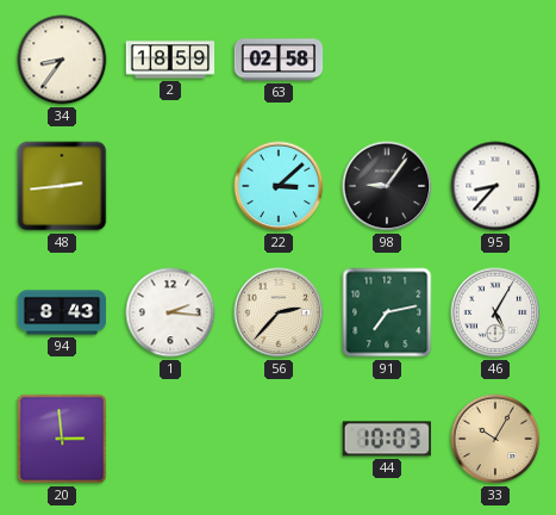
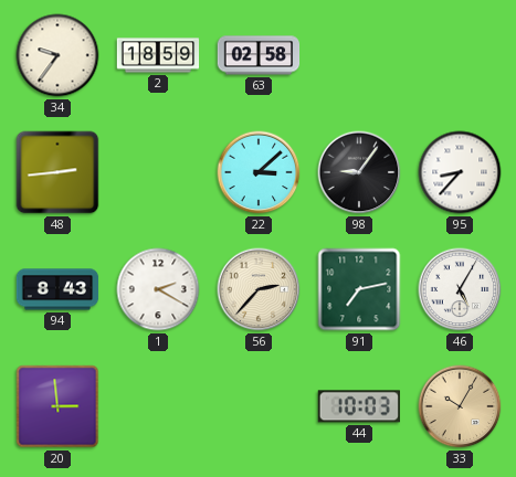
34: 8:36 -> 9:36
1: 2:16 -> 2:20
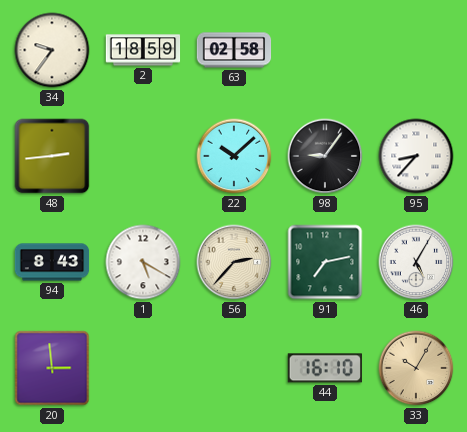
22: 3:08 -> 10:08
1: 2:20 -> 5:20
44: 10:03 -> 16:10
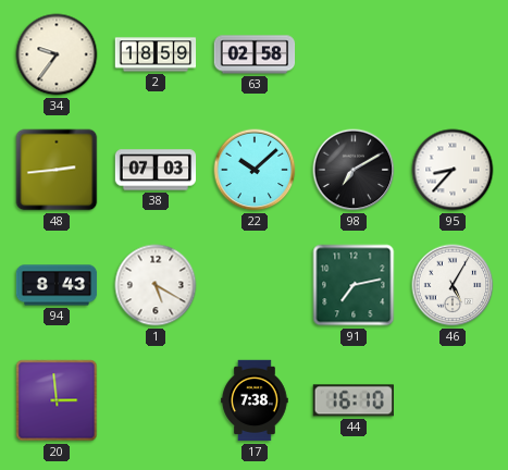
38: none -> 07:03
98: 9:06 -> 7:10
56: 2:37 -> none
17: none -> 7:38
33: 10:05 -> none
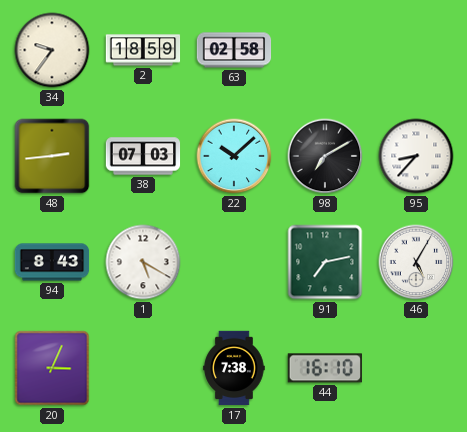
20: 2:59 -> 3:04
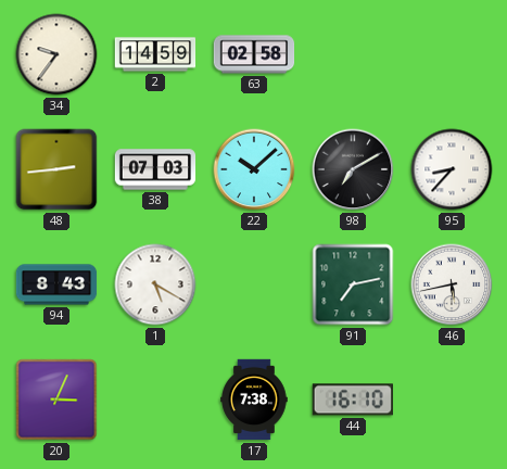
2: 18:59 -> 14:59
46: 5:05 -> 5:43
